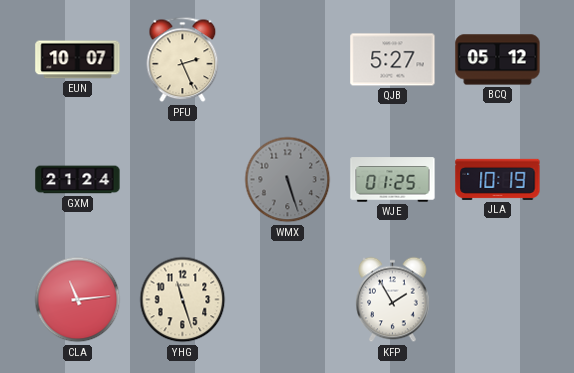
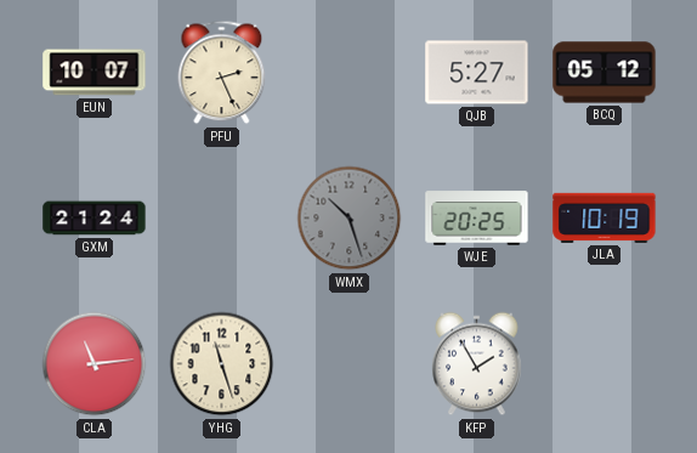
WMX: 5:27 -> 10:27
WJE: 01:25 -> 20:25
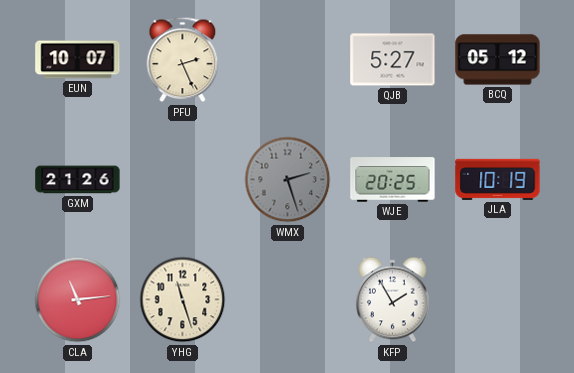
GXM: 21:24 -> 21:26
WMX: 10:27 -> 2:27
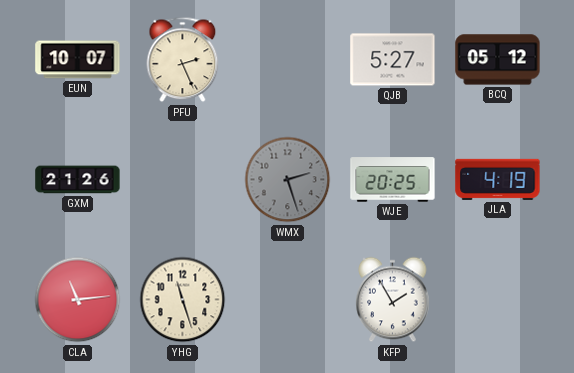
JLA: 10:19 -> 4:19
